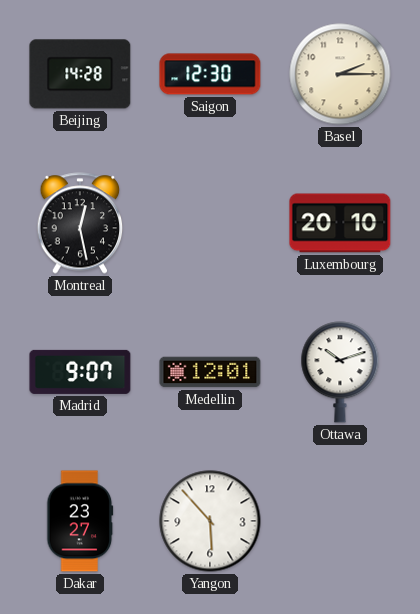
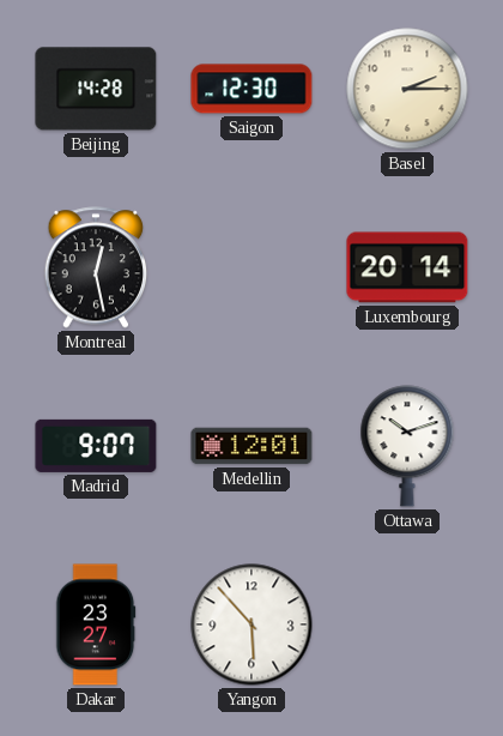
Luxembourg: 20:10 -> 20:14
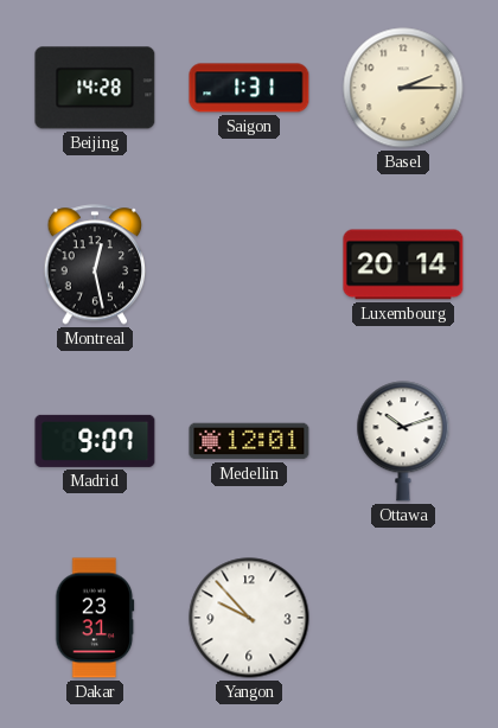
Saigon: 12:30 -> 1:31
Dakar: 23:27 -> 23:31
Yangon: 5:53 -> 9:53
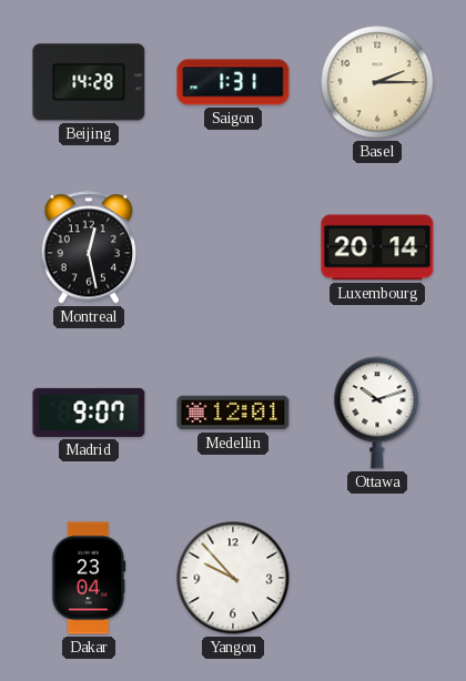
Dakar: 23:31 -> 23:04
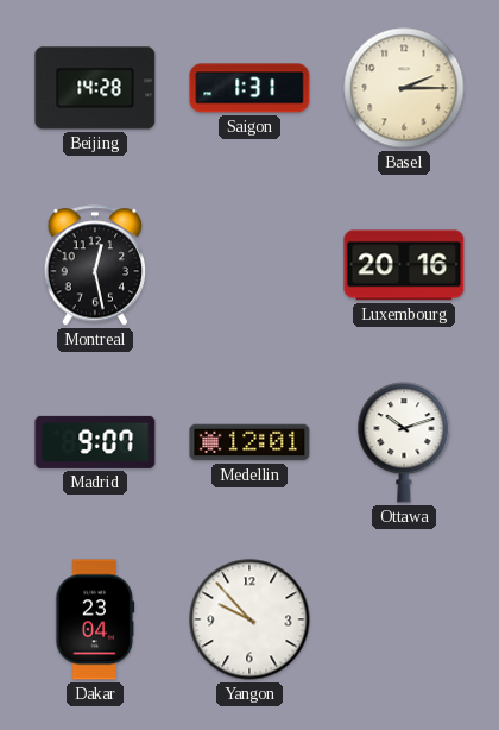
Luxembourg: 20:14 -> 20:16
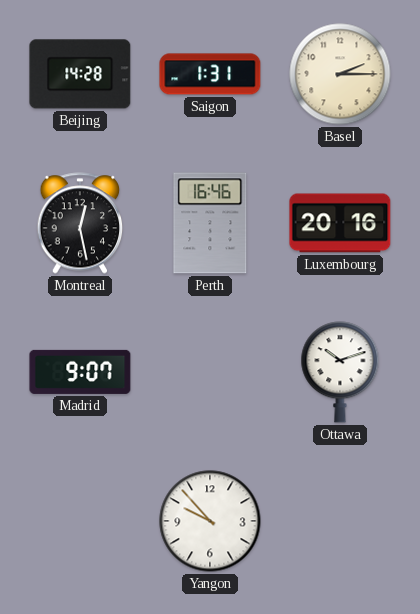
Perth: none -> 16:46
Medellin: 12:01 -> none
Dakar: 23:04 -> none
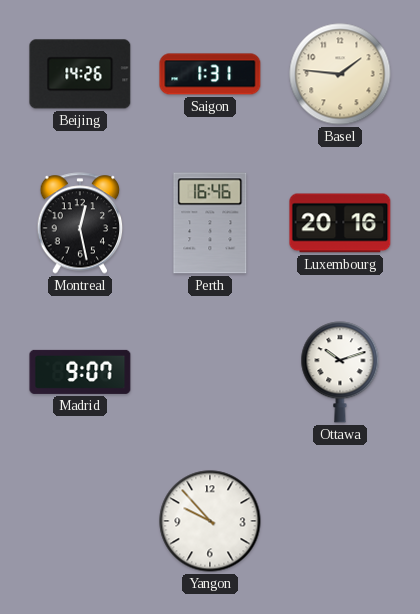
Beijing: 14:28 -> 14:26
Basel: 2:15 -> 1:46
